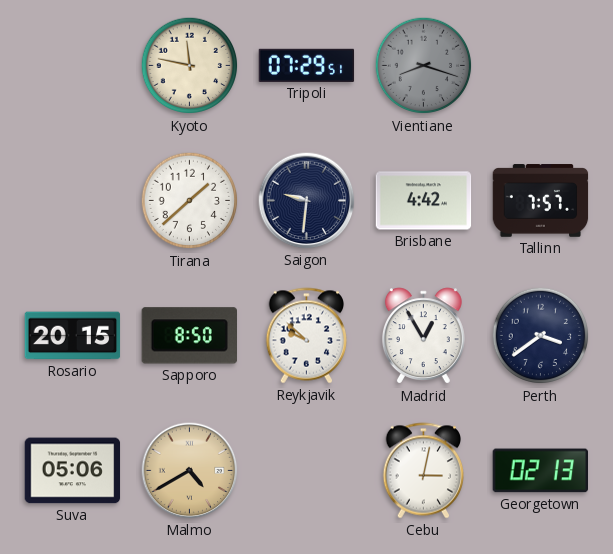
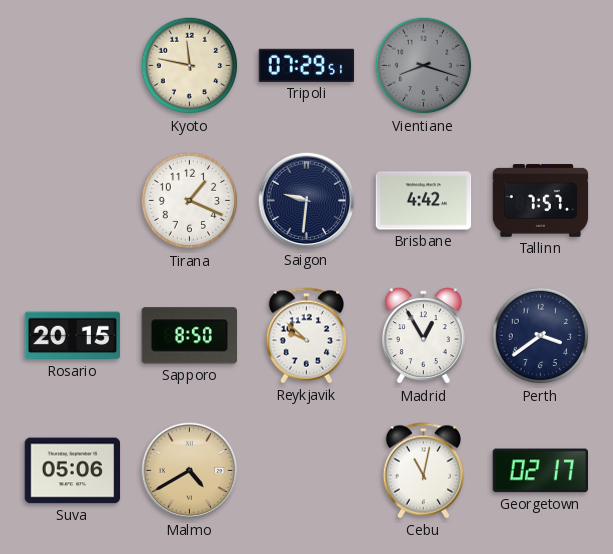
Tirana: 1:38 -> 1:19
Cebu: 3:02 -> 11:02
Georgetown: 02:13 -> 02:17
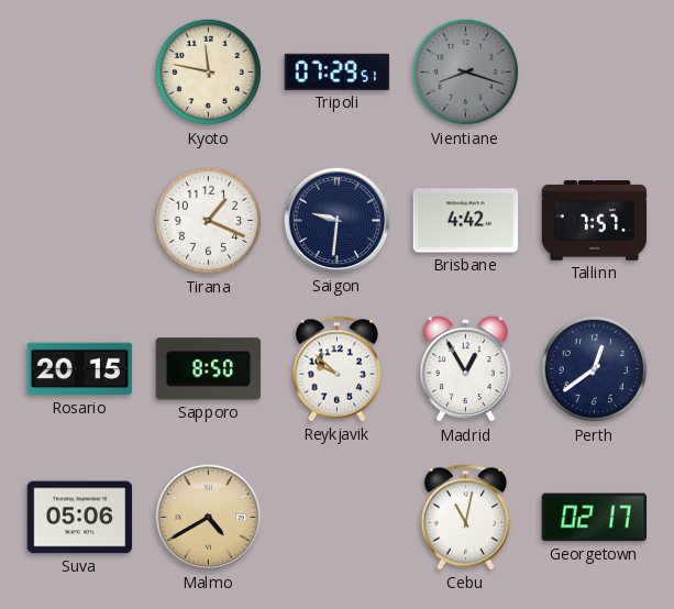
Perth: 3:39 -> 12:39
